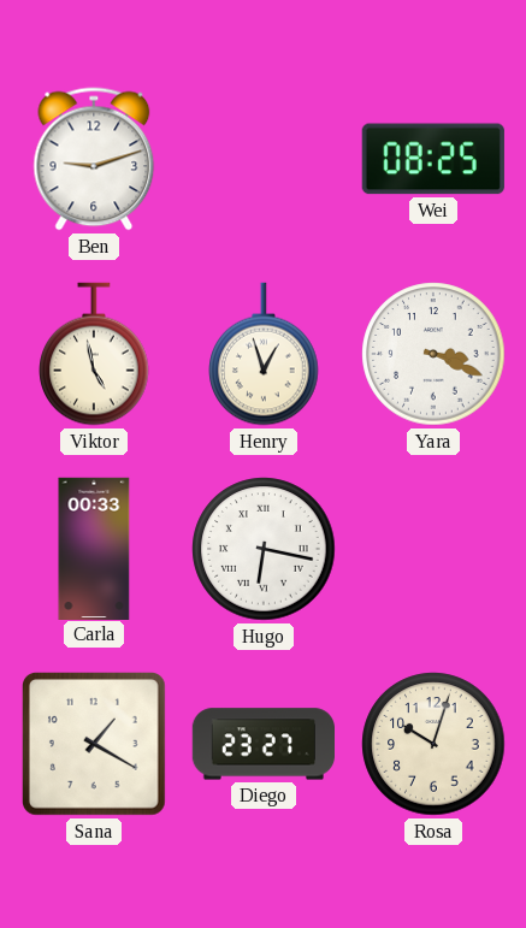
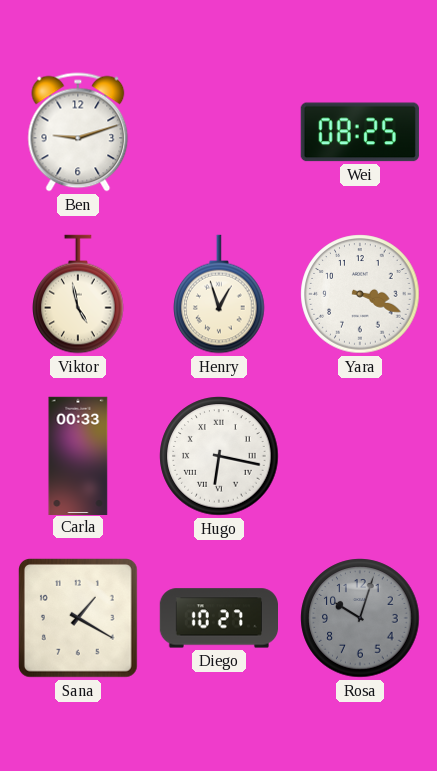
Diego: 23:27 -> 10:27
Rosa dial: cream -> grey
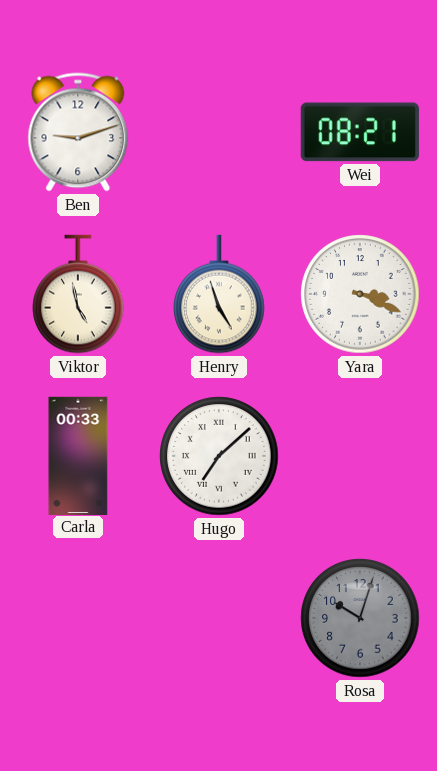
Wei: 08:25 -> 08:21
Henry: 12:57 -> 4:57
Hugo: 6:17 -> 7:08
Sana: 1:20 -> none
Diego: 10:27 -> none
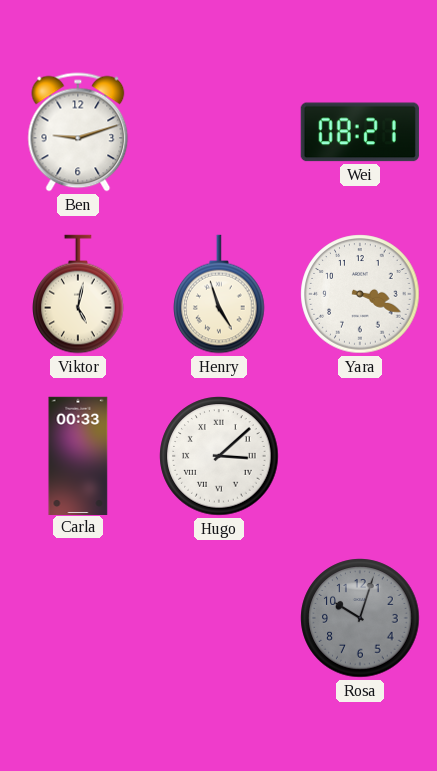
Viktor: 4:58 -> 5:02
Hugo: 7:08 -> 3:08
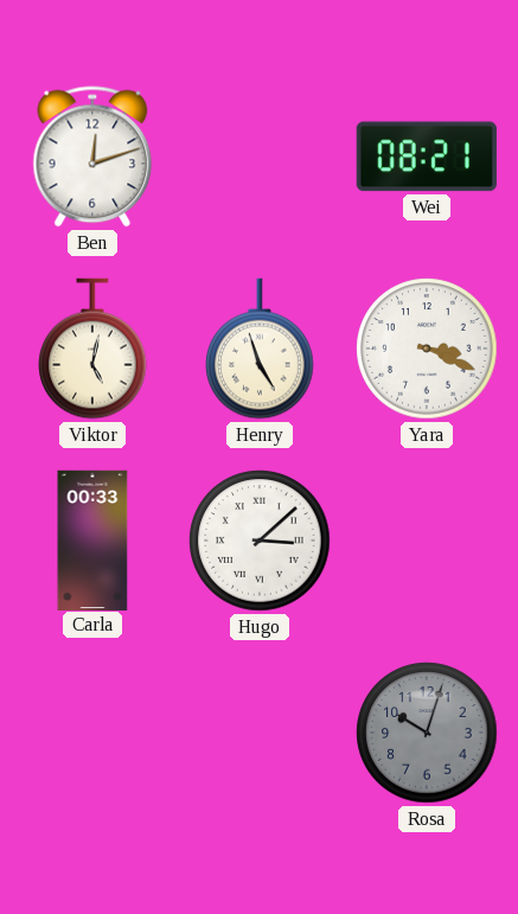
Ben: 9:12 -> 12:12
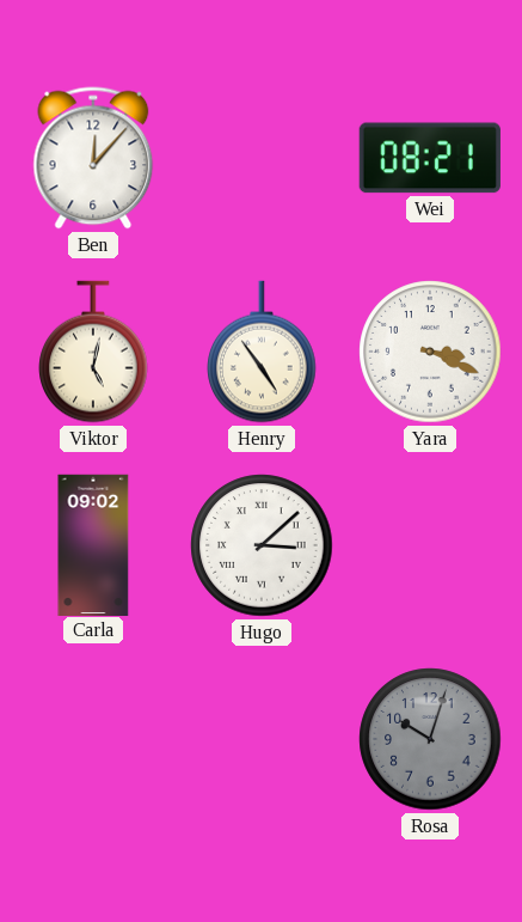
Ben: 12:12 -> 12:07
Henry: 4:57 -> 4:54
Carla: 00:33 -> 09:02
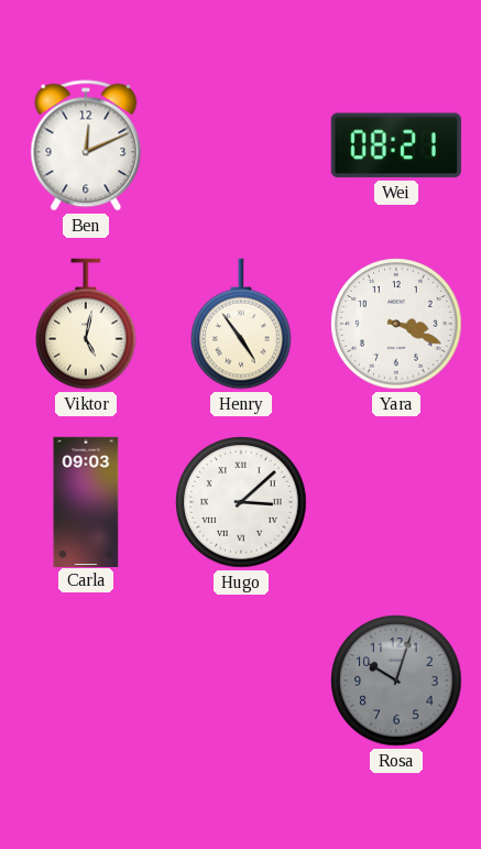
Ben: 12:07 -> 12:11
Carla: 09:02 -> 09:03
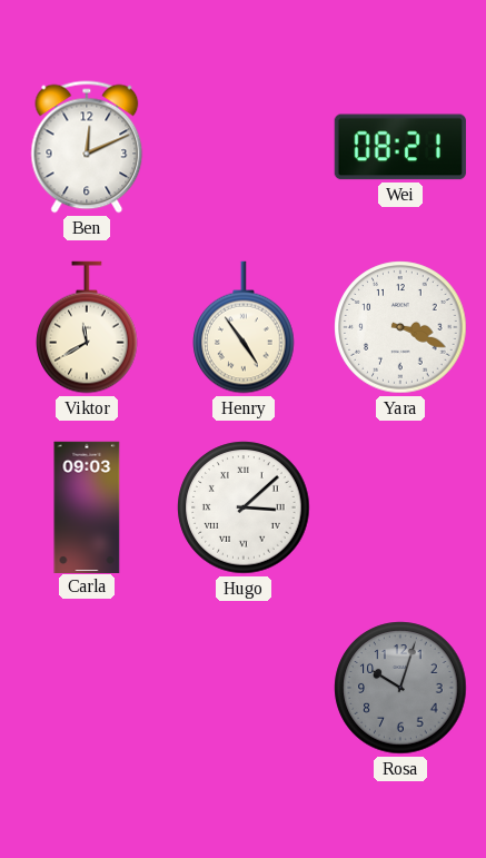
Viktor: 5:02 -> 11:40
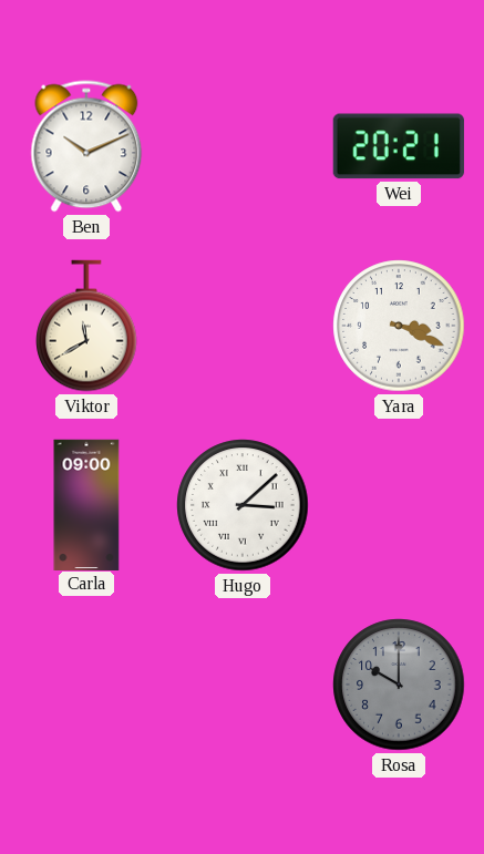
Ben: 12:11 -> 10:11
Wei: 08:21 -> 20:21
Henry: 4:54 -> none
Carla: 09:03 -> 09:00
Rosa: 10:03 -> 10:00
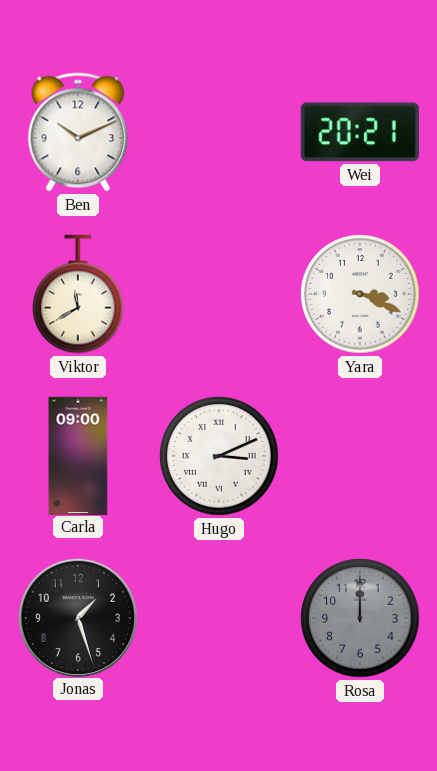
Hugo: 3:08 -> 3:11
Jonas: none -> 1:27
Rosa: 10:00 -> 12:00
